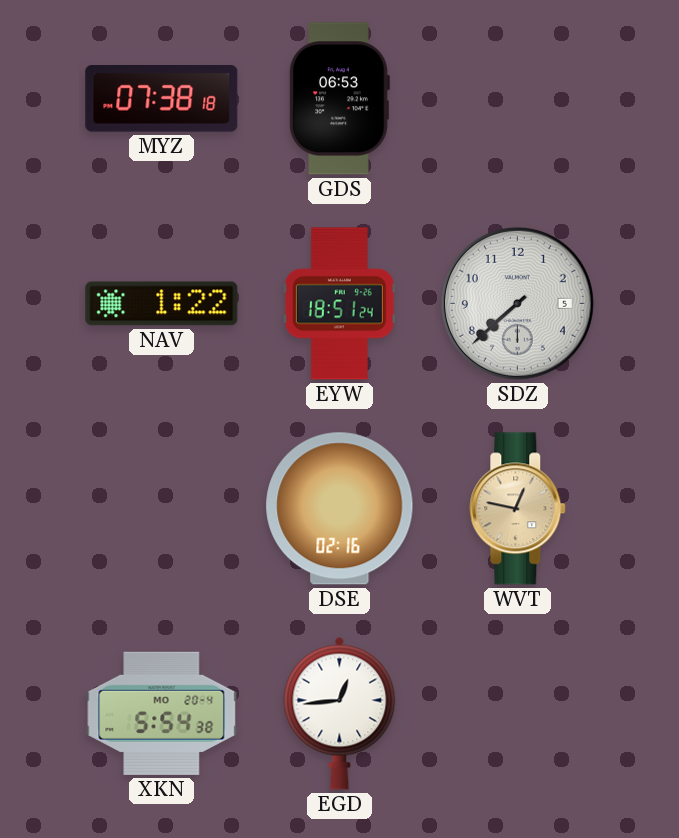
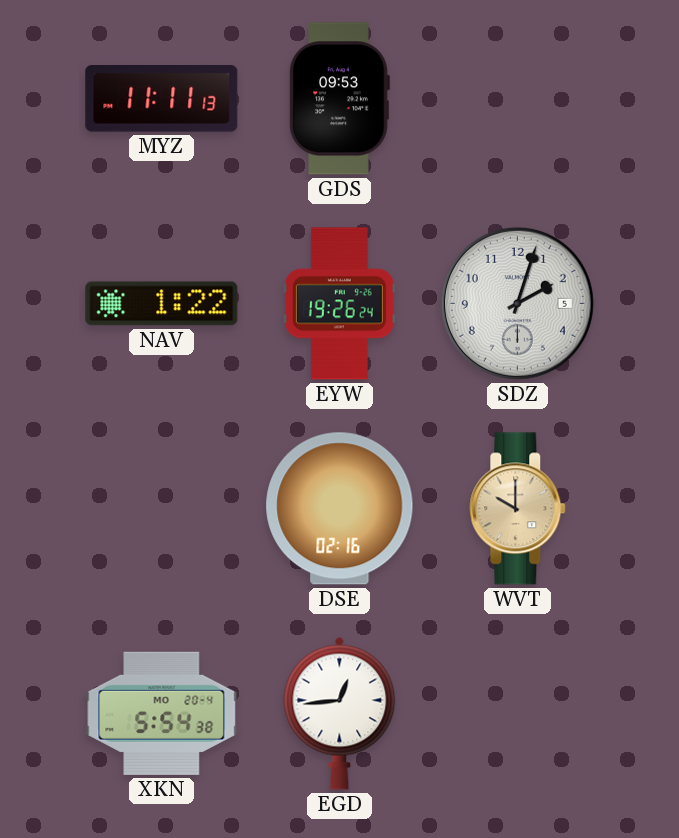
MYZ: 07:38 -> 11:11
GDS: 06:53 -> 09:53
EYW: 18:51 -> 19:26
SDZ: 7:38 -> 2:03
WVT: 12:47 -> 10:00
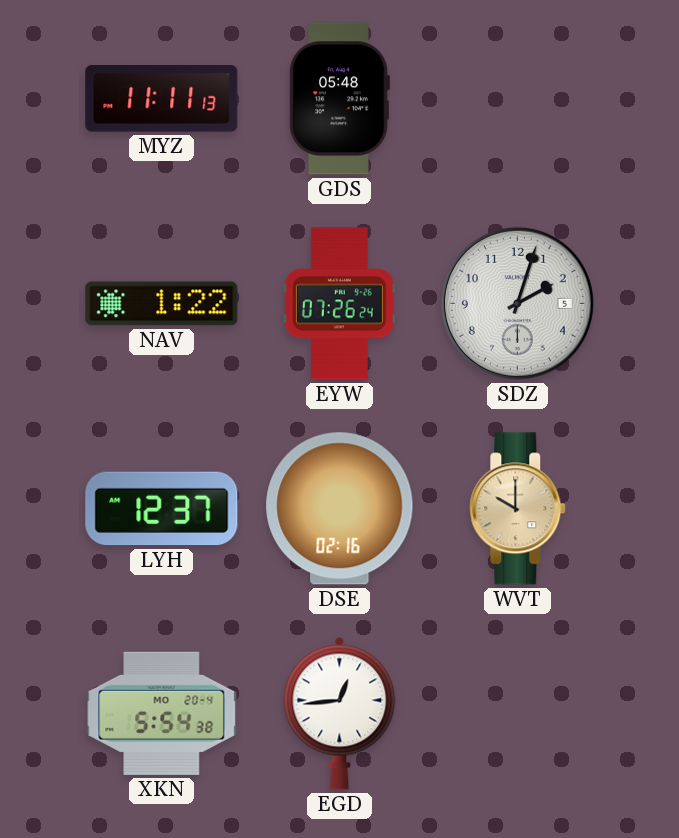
GDS: 09:53 -> 05:48
EYW: 19:26 -> 07:26
LYH: none -> 12:37
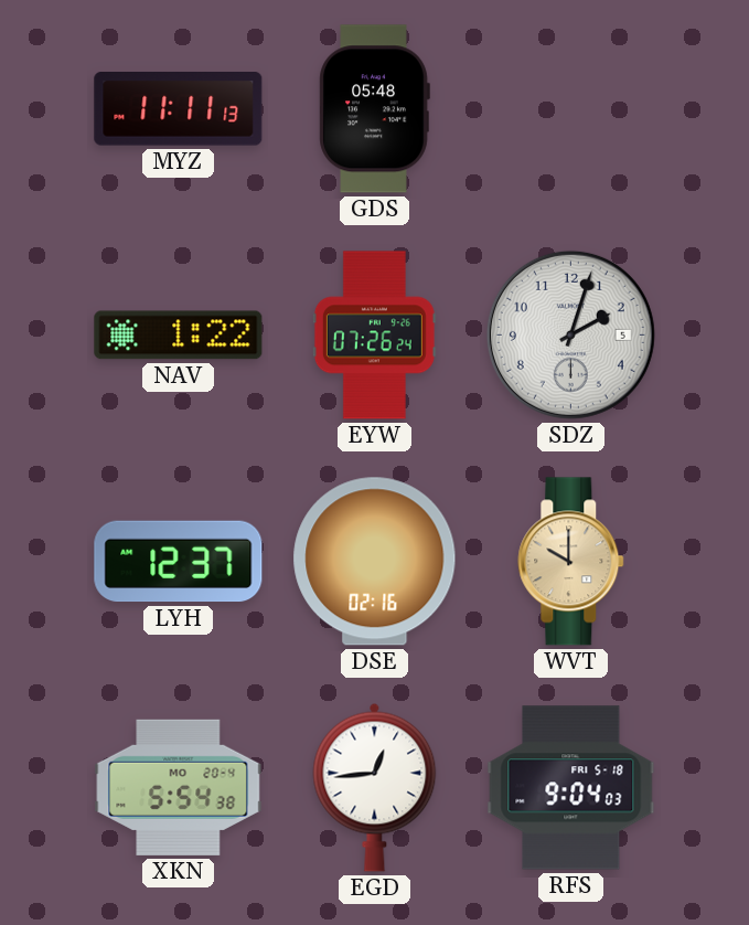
RFS: none -> 9:04
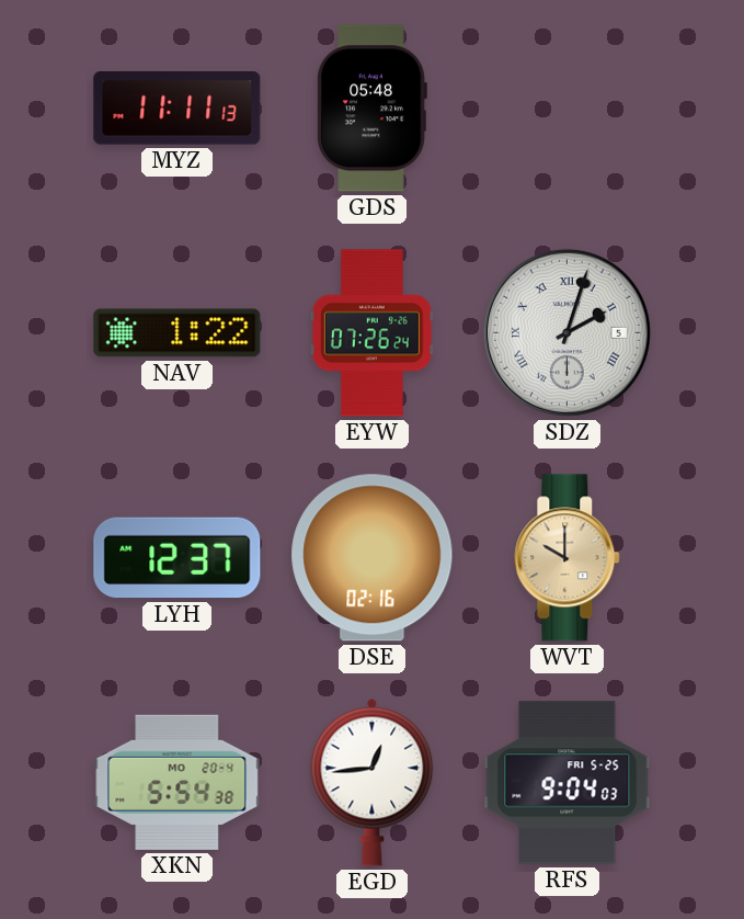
SDZ numerals: Arabic -> Roman
RFS date: FRI 5-18 -> FRI 5-25
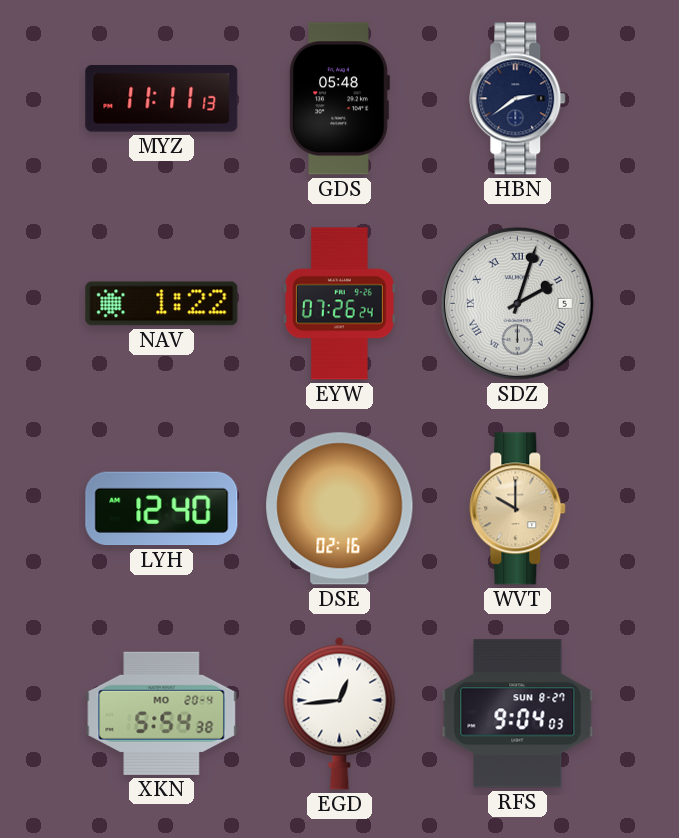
HBN: none -> 2:39
LYH: 12:37 -> 12:40
RFS date: FRI 5-25 -> SUN 8-27
